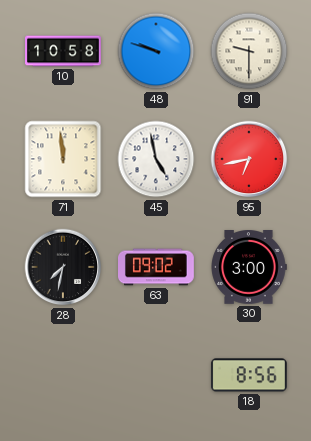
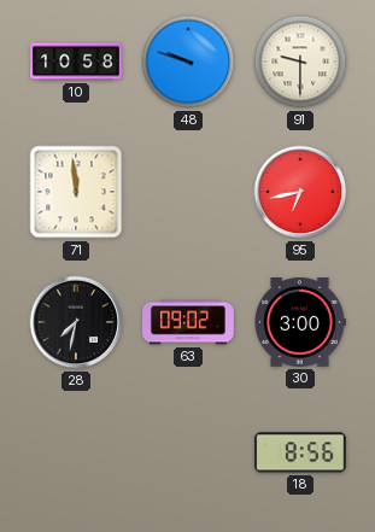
45: 4:58 -> none
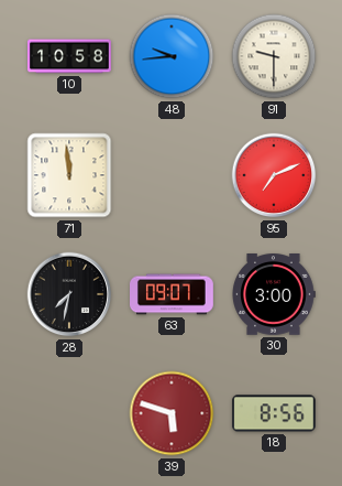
48: 9:48 -> 9:44
95: 6:43 -> 7:11
63: 09:02 -> 09:07
39: none -> 5:48
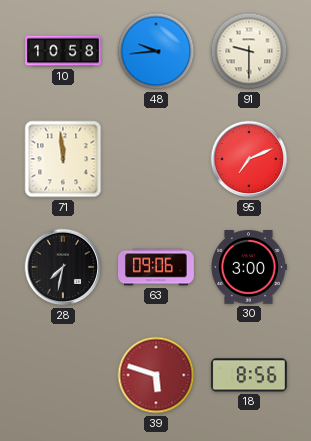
63: 09:07 -> 09:06
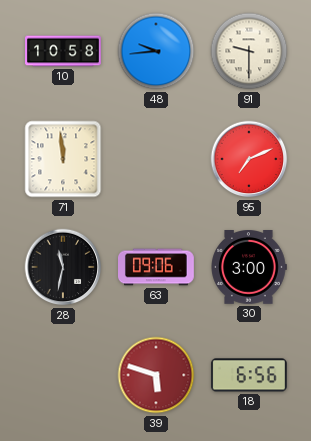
28: 7:32 -> 11:32
18: 8:56 -> 6:56
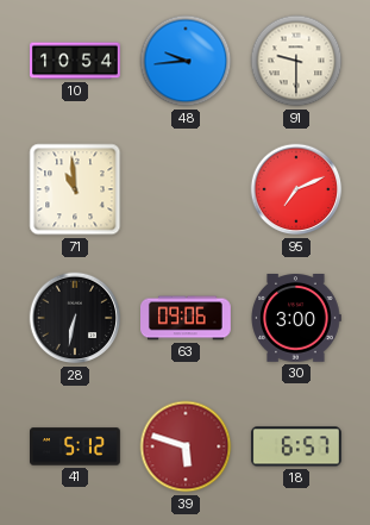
10: 10:58 -> 10:54
71: 11:59 -> 10:59
28: 11:32 -> 6:32
41: none -> 5:12
18: 6:56 -> 6:57
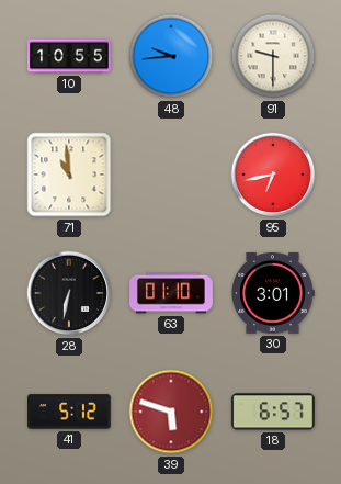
10: 10:54 -> 10:55
95: 7:11 -> 6:43
63: 09:06 -> 01:10
30: 3:00 -> 3:01
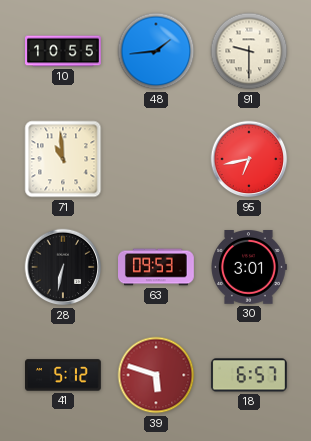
48: 9:44 -> 1:44
63: 01:10 -> 09:53
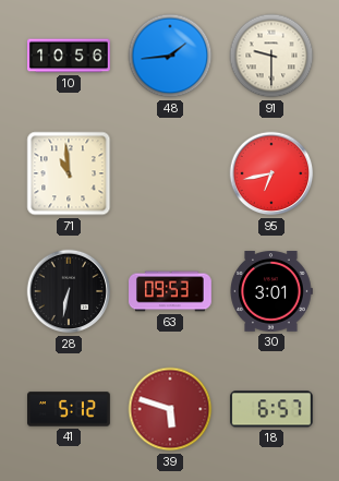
10: 10:55 -> 10:56
